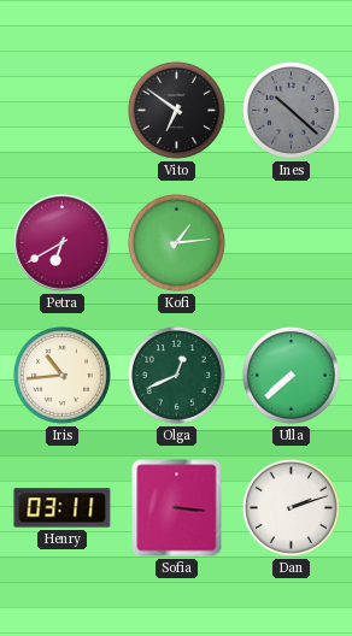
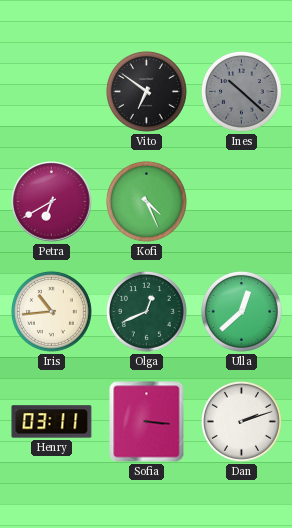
Kofi: 1:14 -> 4:26
Ulla: 7:38 -> 12:38
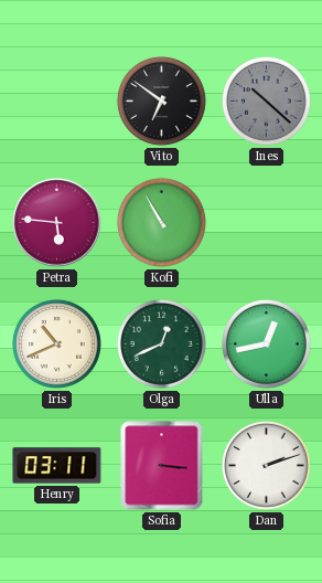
Petra: 6:40 -> 5:46
Kofi: 4:26 -> 10:55
Iris: 10:44 -> 10:41
Ulla: 12:38 -> 12:43
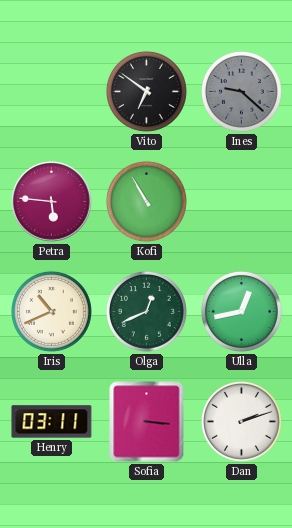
Ines: 10:22 -> 9:22
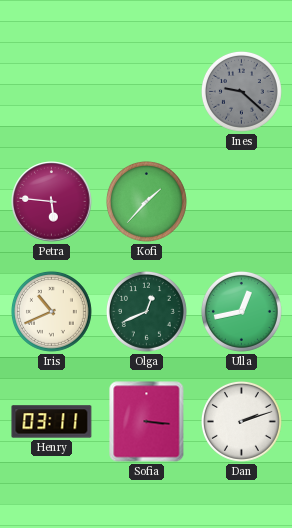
Vito: 6:51 -> none
Kofi: 10:55 -> 1:37
